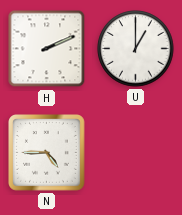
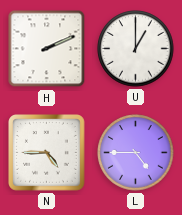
L: none -> 4:45
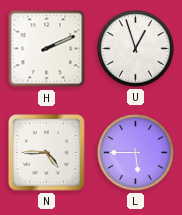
U: 1:00 -> 12:57
L: 4:45 -> 5:45
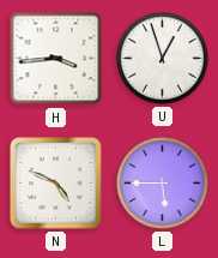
H: 2:11 -> 3:44
N: 4:45 -> 4:49
